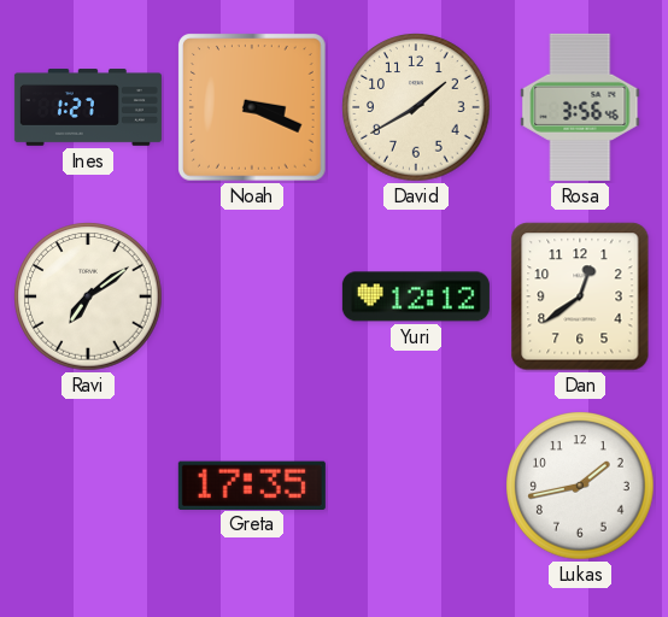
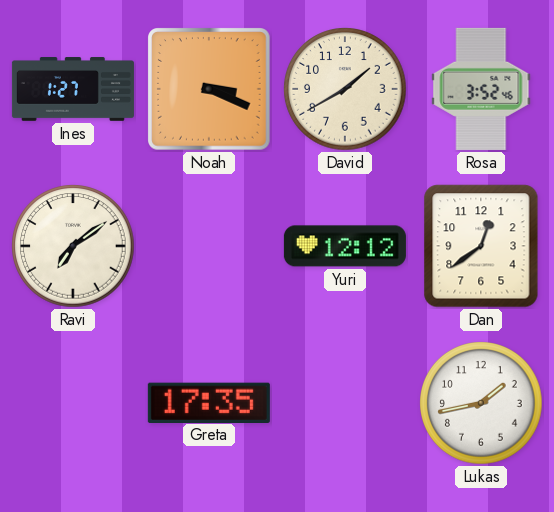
Rosa: 3:56 -> 3:52
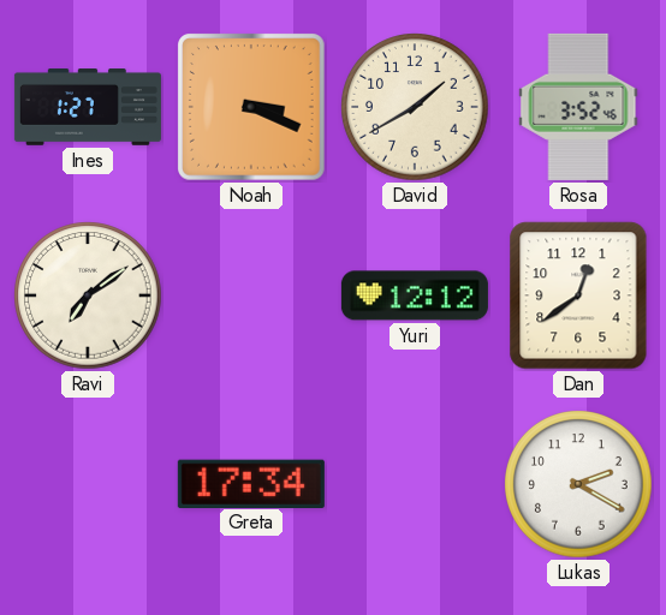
Greta: 17:35 -> 17:34
Lukas: 1:43 -> 2:20
